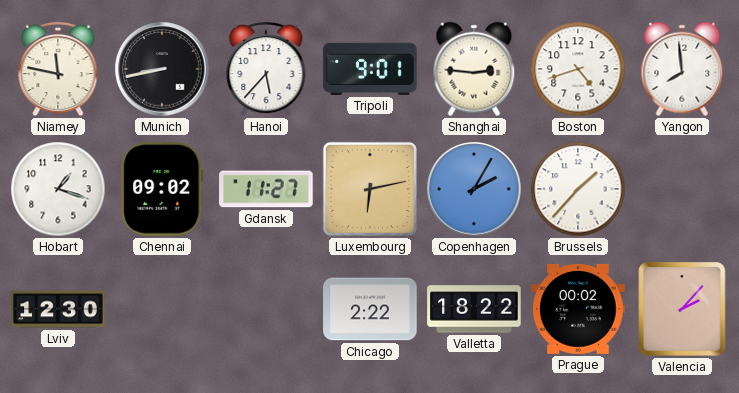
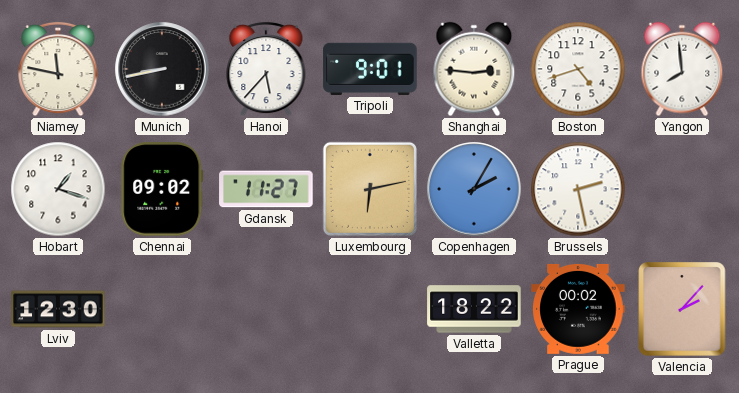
Brussels: 1:37 -> 2:28
Chicago: 2:22 -> none
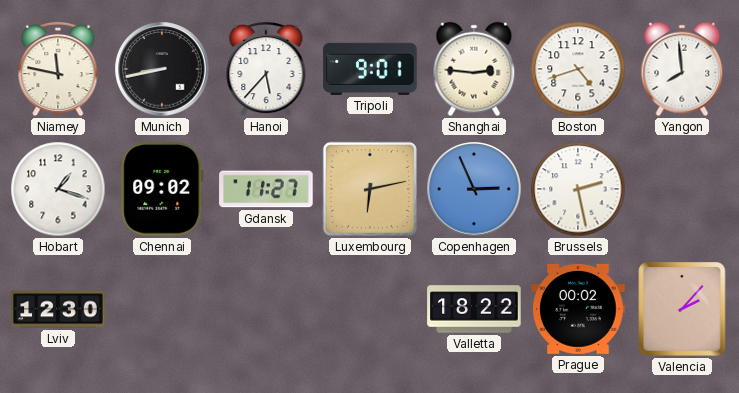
Copenhagen: 2:05 -> 2:56
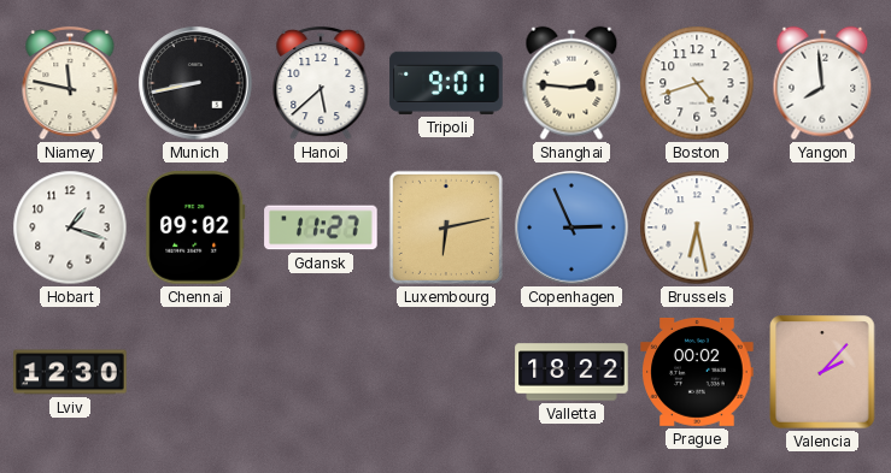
Hanoi: 5:37 -> 5:38
Brussels: 2:28 -> 6:28
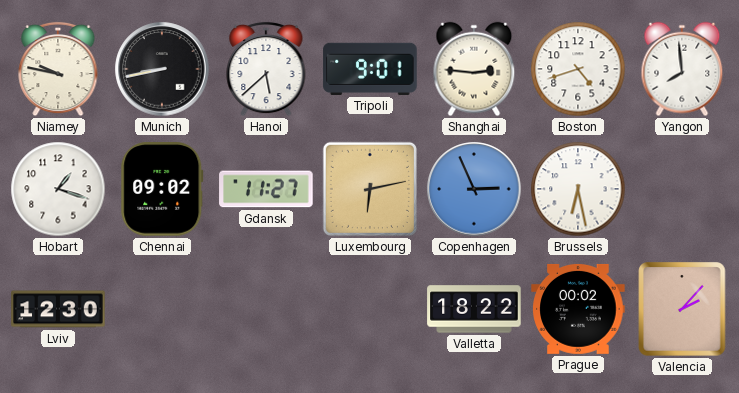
Niamey: 11:47 -> 9:47
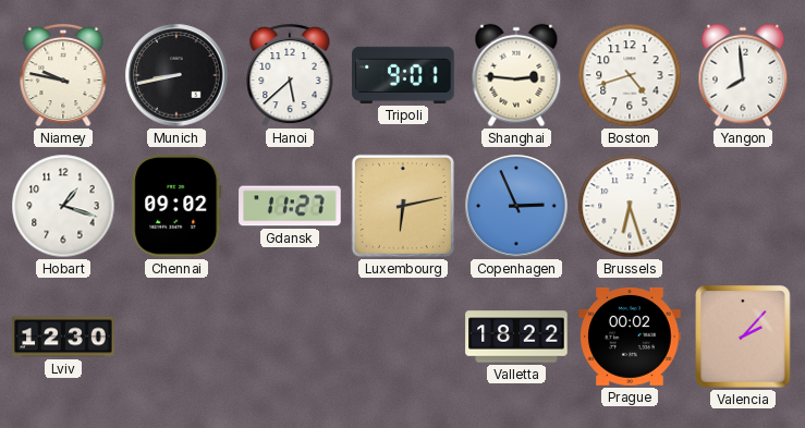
Brussels: 6:28 -> 6:27
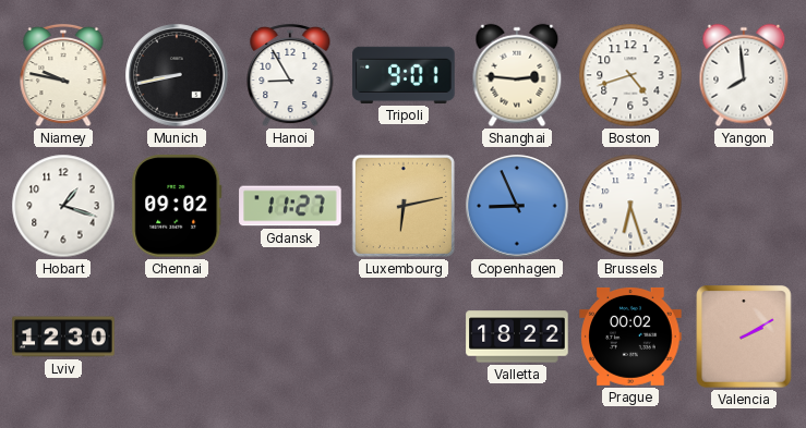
Hanoi: 5:38 -> 8:55
Copenhagen: 2:56 -> 8:56
Valencia: 2:07 -> 2:10
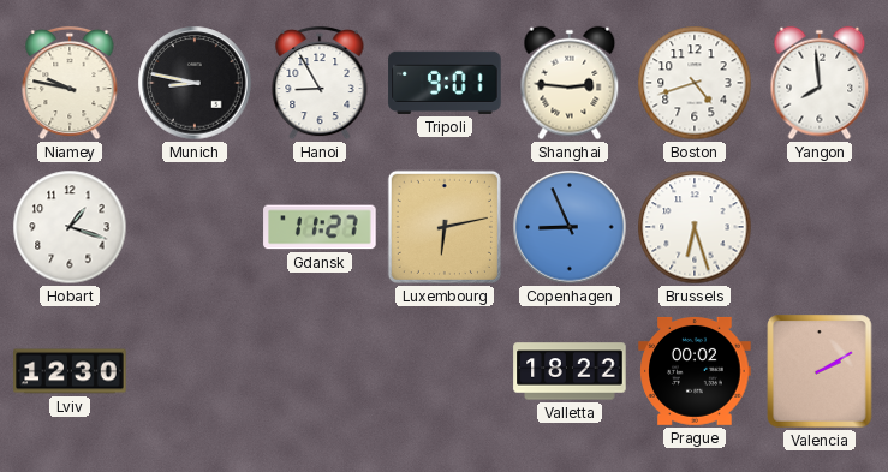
Munich: 8:43 -> 8:47
Chennai: 09:02 -> none
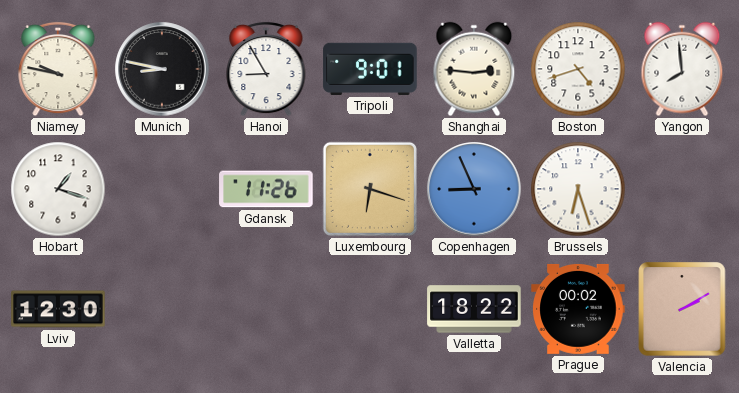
Gdansk: 11:27 -> 11:26
Luxembourg: 6:13 -> 6:18
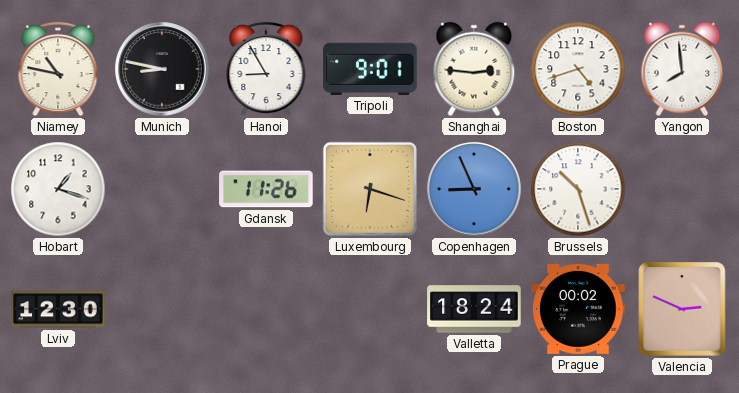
Niamey: 9:47 -> 10:47
Brussels: 6:27 -> 10:27
Valletta: 18:22 -> 18:24
Valencia: 2:10 -> 2:49
